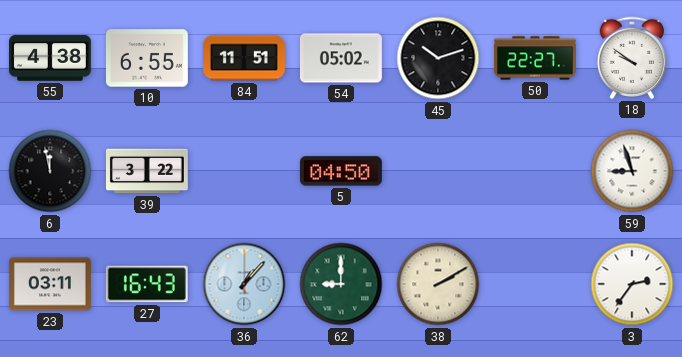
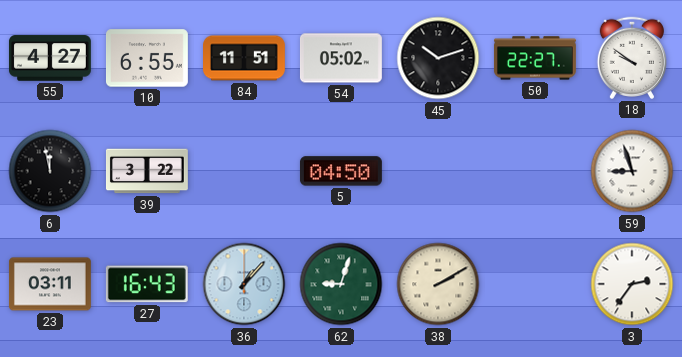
55: 4:38 -> 4:27
62: 9:00 -> 9:03
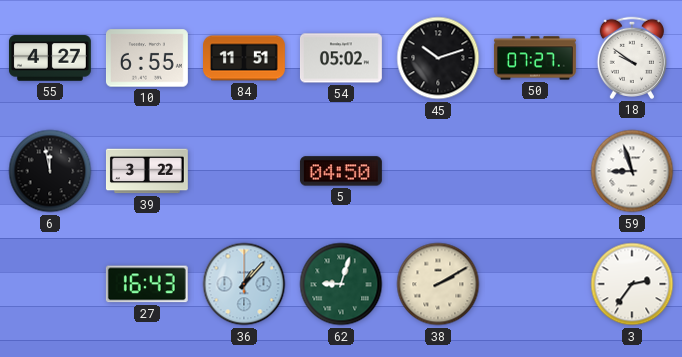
50: 22:27 -> 07:27
23: 03:11 -> none
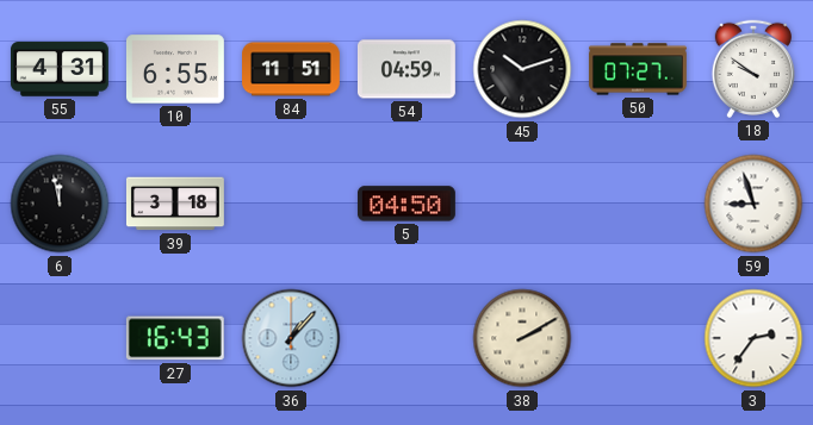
55: 4:27 -> 4:31
54: 05:02 -> 04:59
39: 3:22 -> 3:18
62: 9:03 -> none
